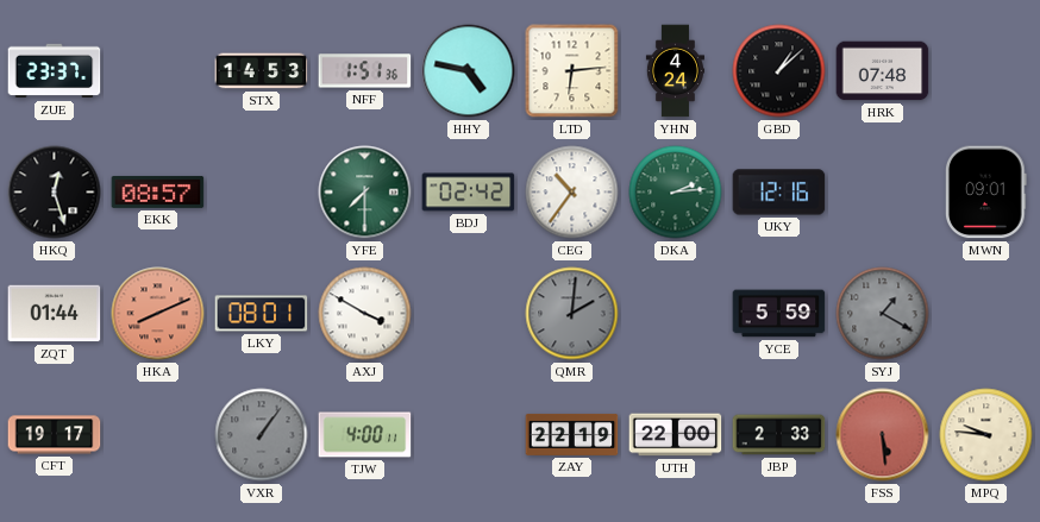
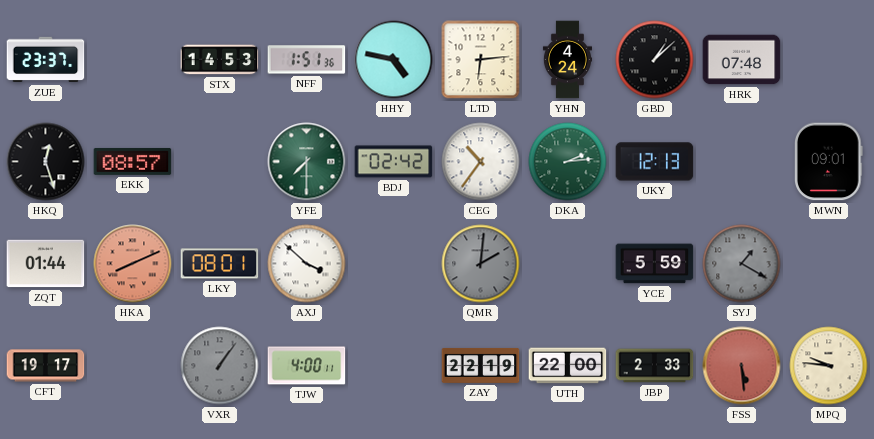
UKY: 12:16 -> 12:13
AXJ: 3:50 -> 3:52
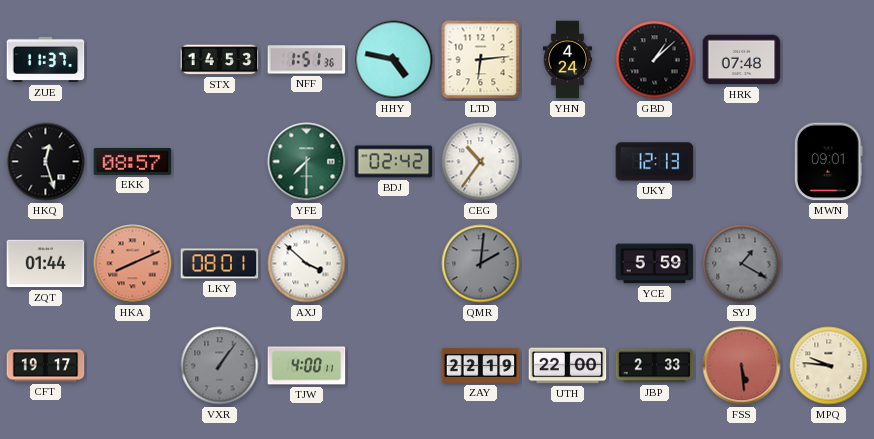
ZUE: 23:37 -> 11:37
DKA: 2:14 -> none
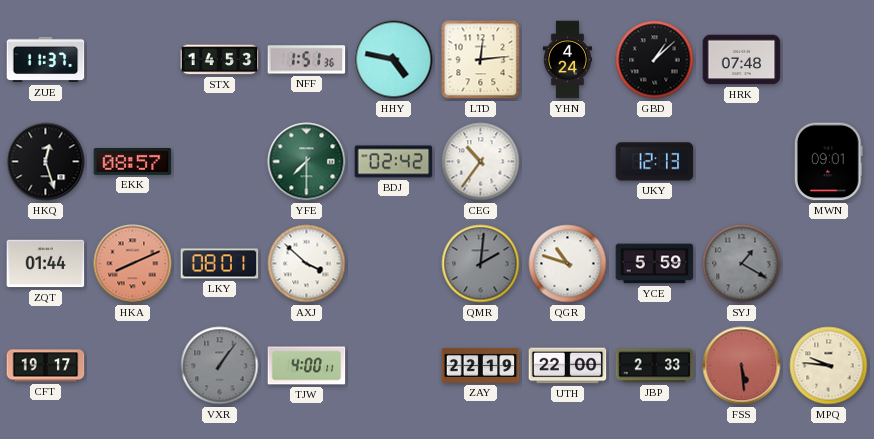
LTD: 6:14 -> 12:14
QGR: none -> 10:48
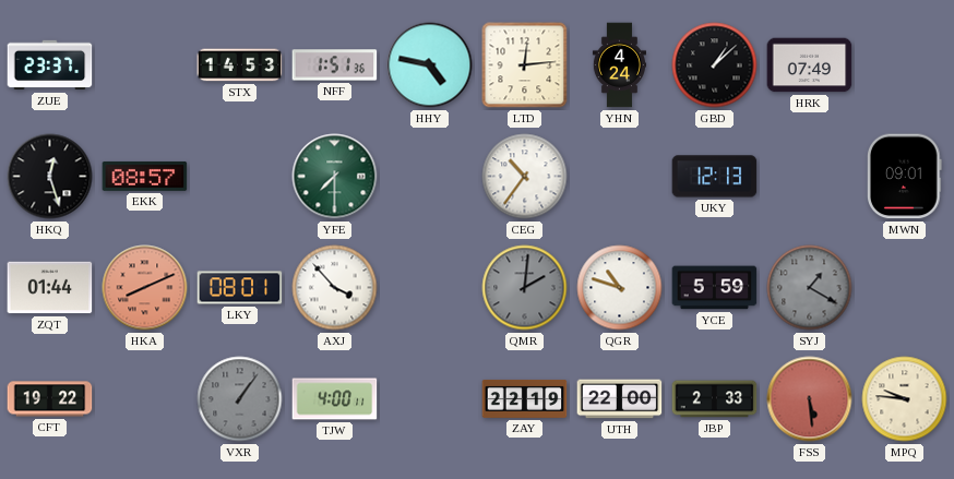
ZUE: 11:37 -> 23:37
HRK: 07:48 -> 07:49
BDJ: 02:42 -> none
AXJ: 3:52 -> 3:53
CFT: 19:17 -> 19:22
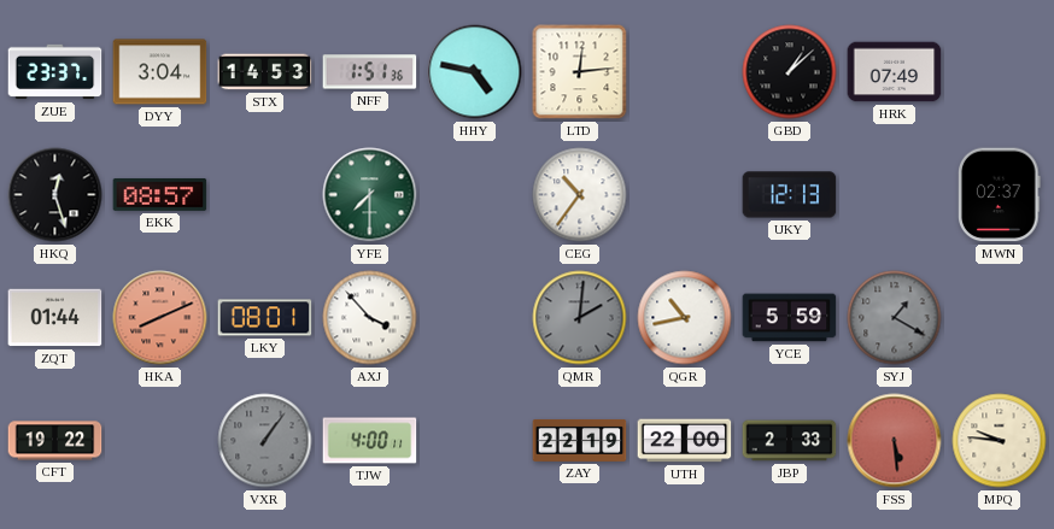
DYY: none -> 3:04
YHN: 4:24 -> none
MWN: 09:01 -> 02:37
QGR: 10:48 -> 10:43
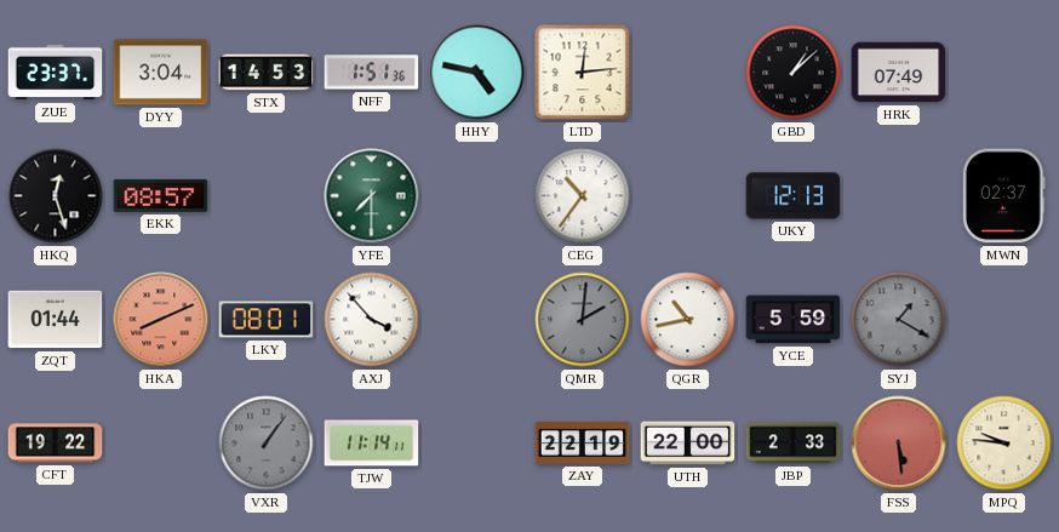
TJW: 4:00 -> 11:14
